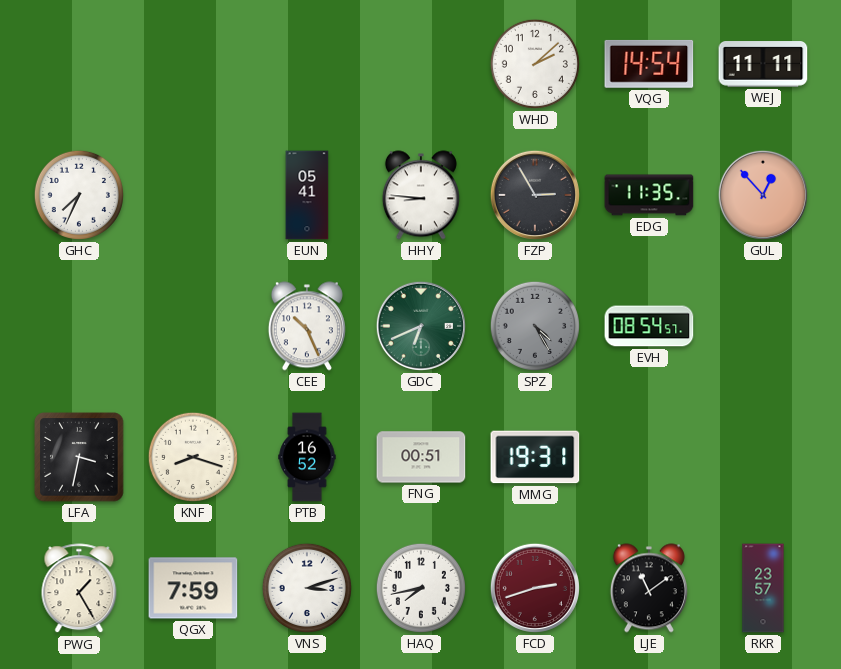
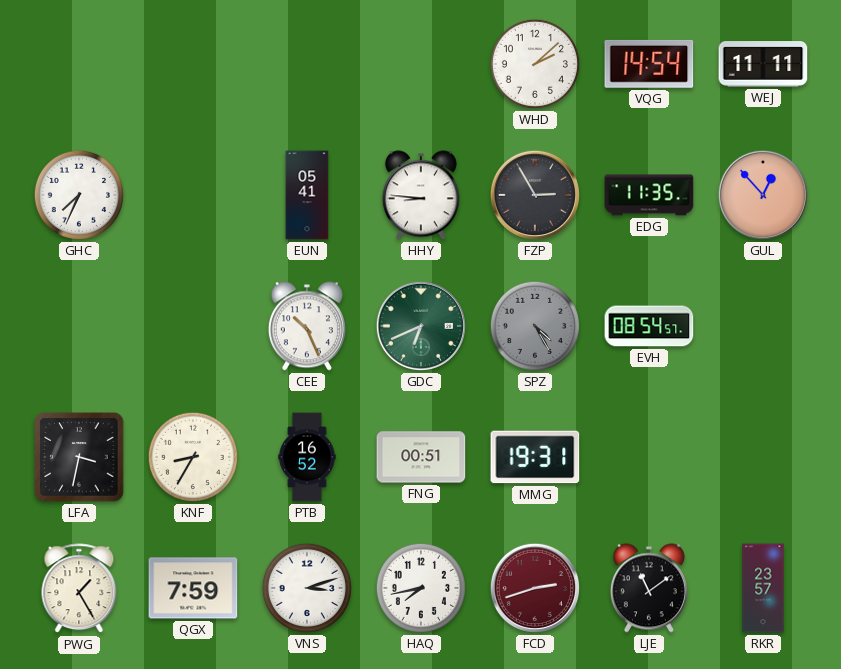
KNF: 8:18 -> 8:35
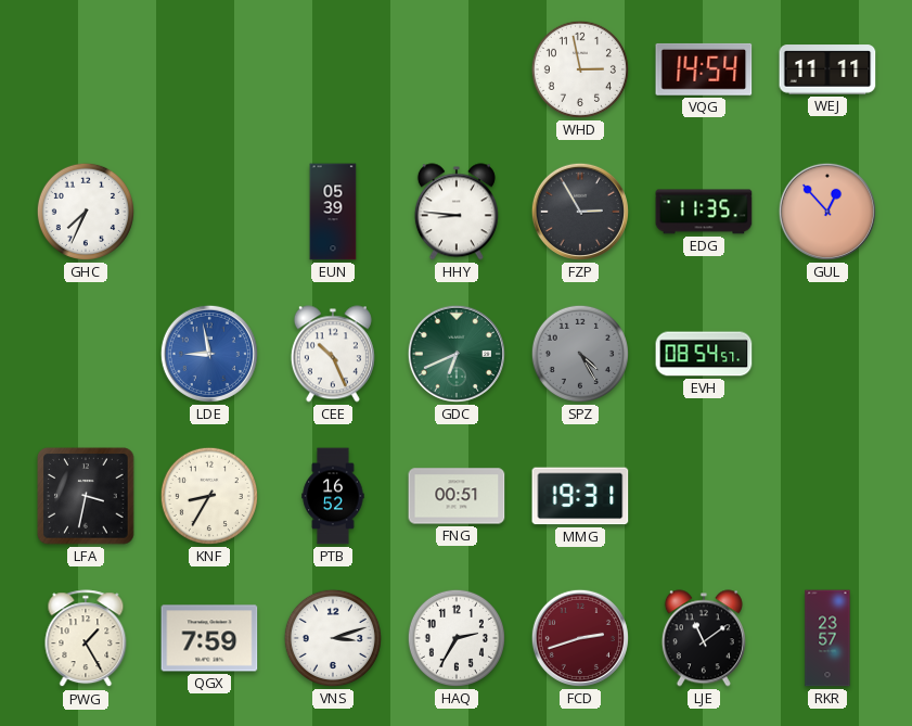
WHD: 2:08 -> 2:58
EUN: 05:41 -> 05:39
LDE: none -> 8:58
HAQ: 7:43 -> 2:35
